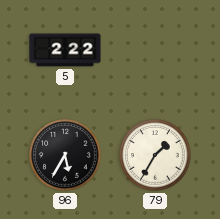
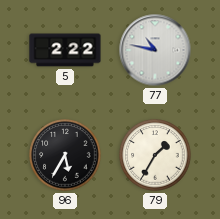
77: none -> 10:47
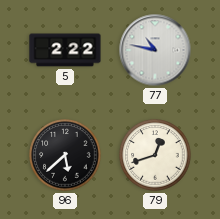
96: 5:35 -> 5:38
79: 1:35 -> 12:42
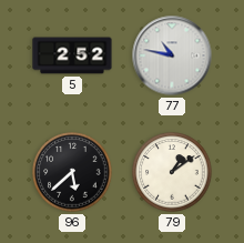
5: 2:22 -> 2:52
79: 12:42 -> 1:09
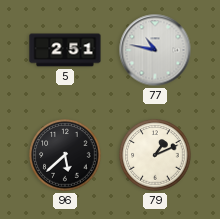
5: 2:52 -> 2:51
79: 1:09 -> 1:11
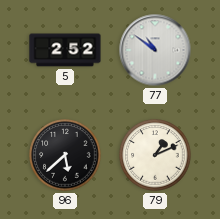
5: 2:51 -> 2:52
77: 10:47 -> 10:51
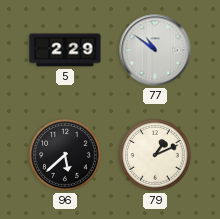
5: 2:52 -> 2:29
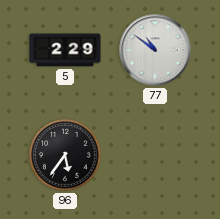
96: 5:38 -> 5:36
79: 1:11 -> none
